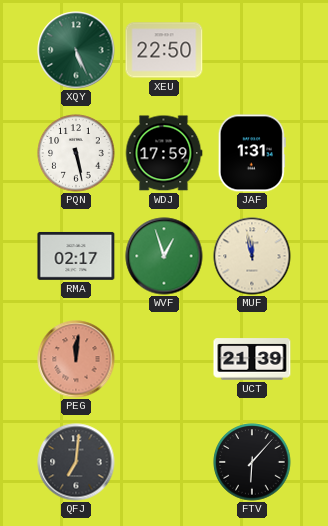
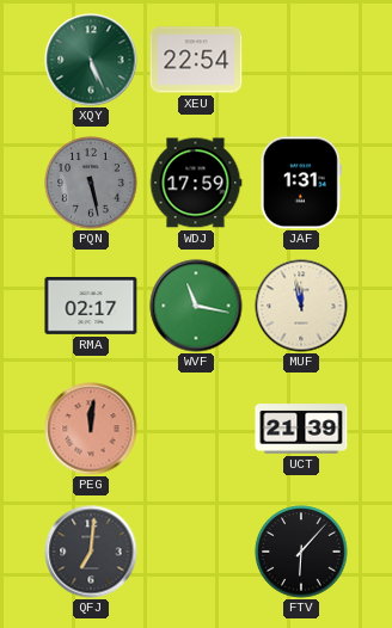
XEU: 22:50 -> 22:54
PQN dial: white -> grey
WVF: 12:57 -> 11:17
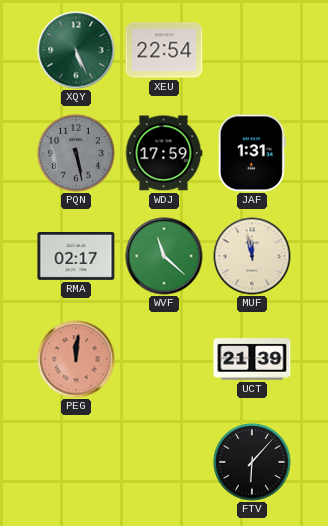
WVF: 11:17 -> 11:22
QFJ: 7:01 -> none
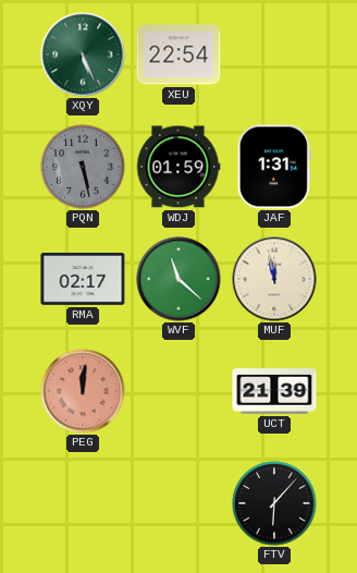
WDJ: 17:59 -> 01:59
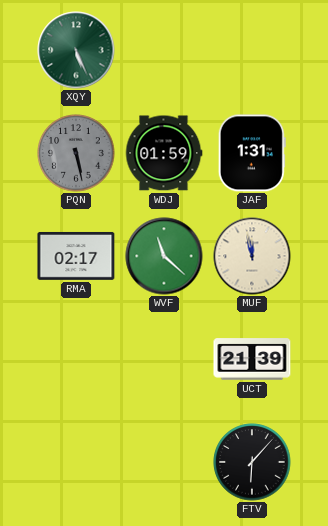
XEU: 22:54 -> none
PEG: 12:01 -> none
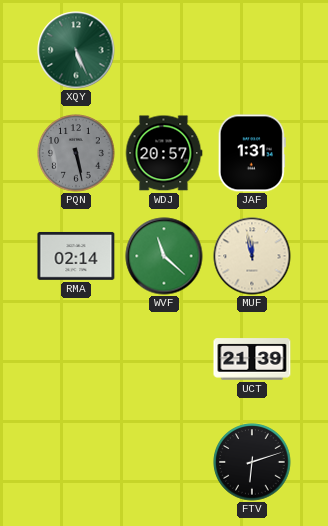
WDJ: 01:59 -> 20:57
RMA: 02:17 -> 02:14
FTV: 6:07 -> 6:12
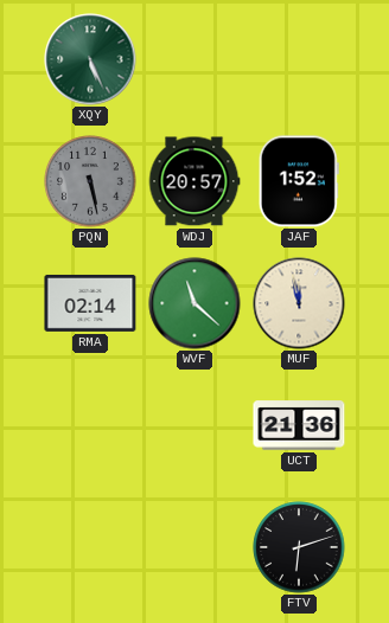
JAF: 1:31 -> 1:52
UCT: 21:39 -> 21:36
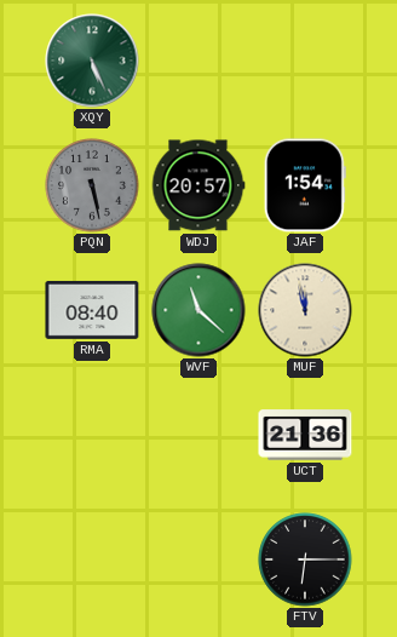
JAF: 1:52 -> 1:54
RMA: 02:14 -> 08:40
FTV: 6:12 -> 6:15
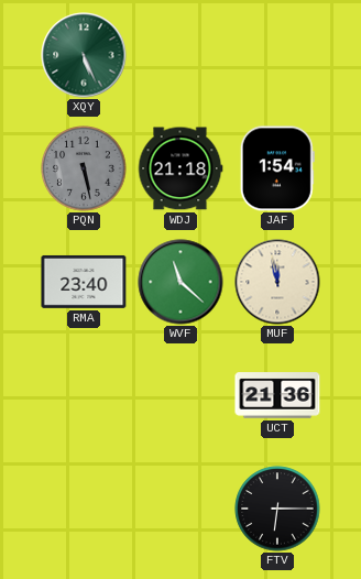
WDJ: 20:57 -> 21:18
RMA: 08:40 -> 23:40
